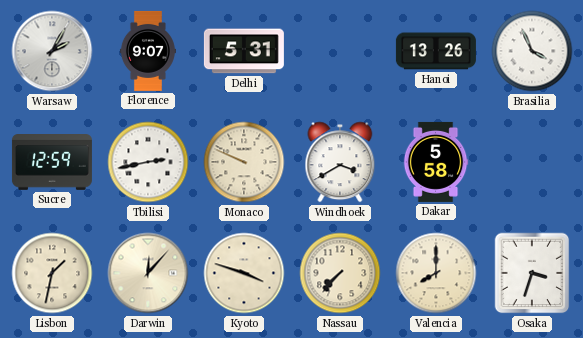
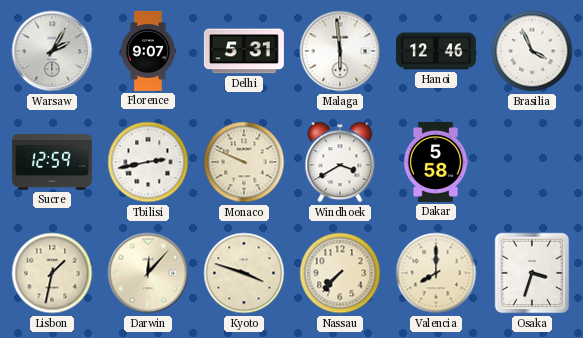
Malaga: none -> 5:59
Hanoi: 13:26 -> 12:46
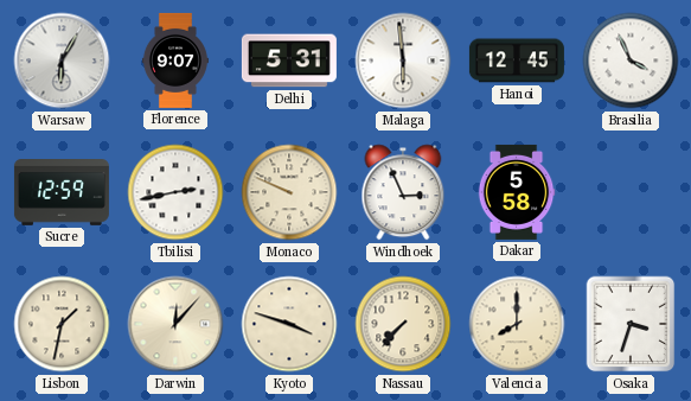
Warsaw: 2:05 -> 6:05
Hanoi: 12:46 -> 12:45
Windhoek: 3:40 -> 2:56
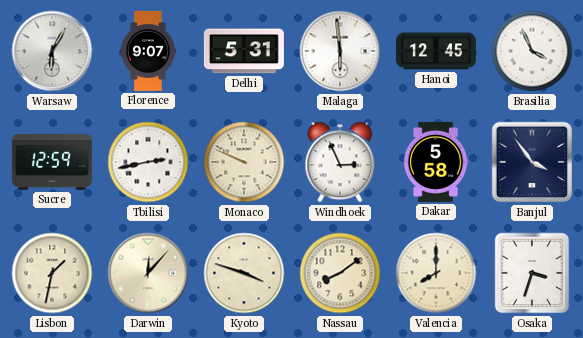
Banjul: none -> 3:54
Nassau: 7:37 -> 8:09
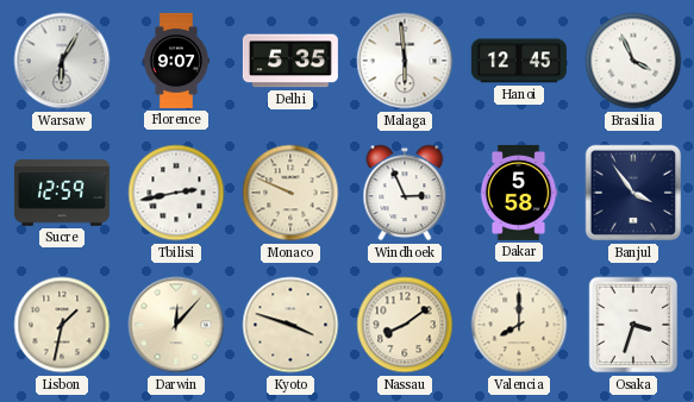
Delhi: 5:31 -> 5:35
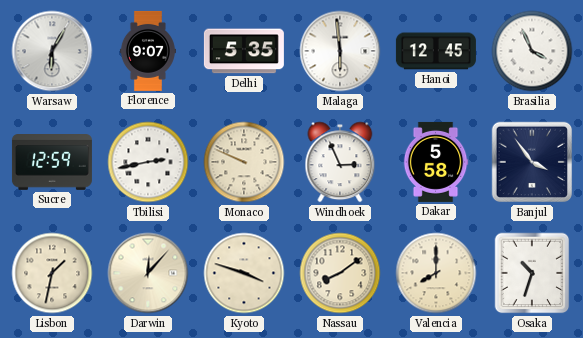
Osaka: 3:33 -> 10:33
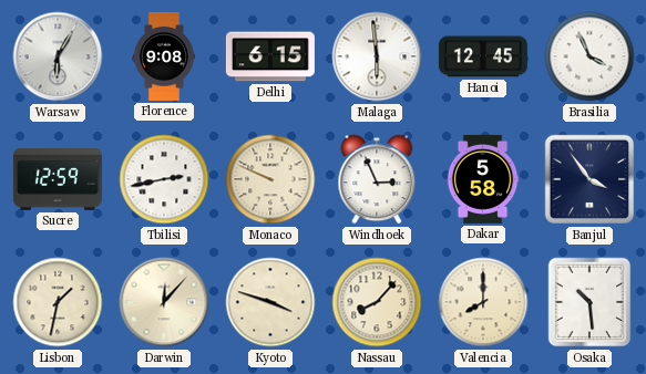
Florence: 9:07 -> 9:08
Delhi: 5:35 -> 6:15
Nassau: 8:09 -> 8:07
Osaka: 10:33 -> 10:29
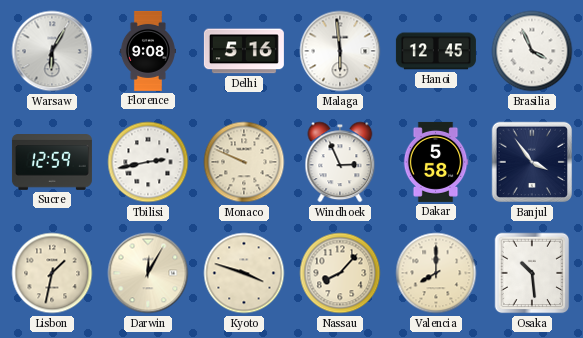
Delhi: 6:15 -> 5:16
Darwin: 12:07 -> 12:05
